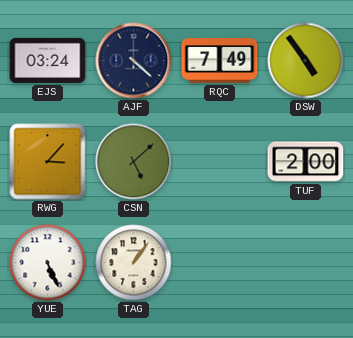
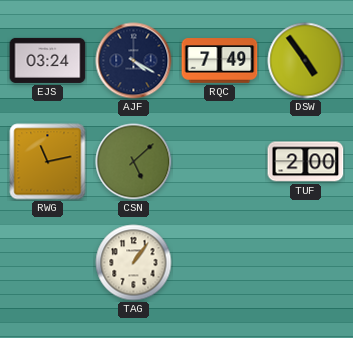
AJF: 4:22 -> 4:20
RWG: 3:07 -> 11:13
YUE: 5:26 -> none
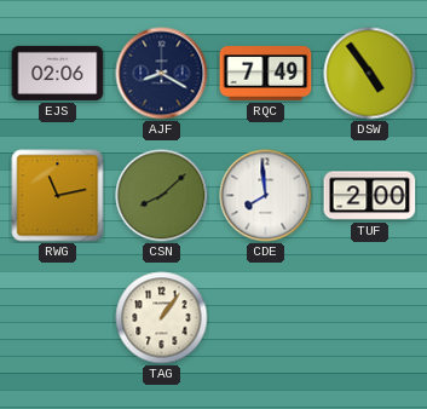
EJS: 03:24 -> 02:06
AJF: 4:20 -> 8:20
CSN: 5:08 -> 8:08
CDE: none -> 7:59
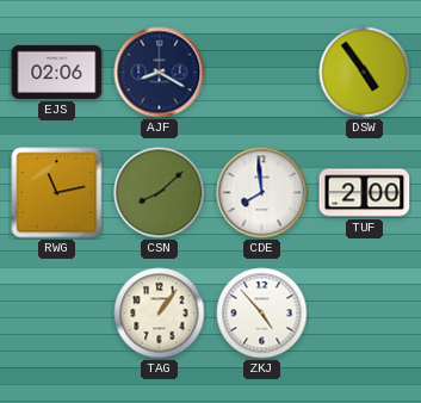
RQC: 7:49 -> none
ZKJ: none -> 4:53
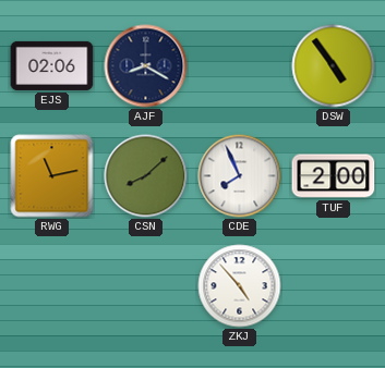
CDE: 7:59 -> 7:56
TAG: 1:06 -> none
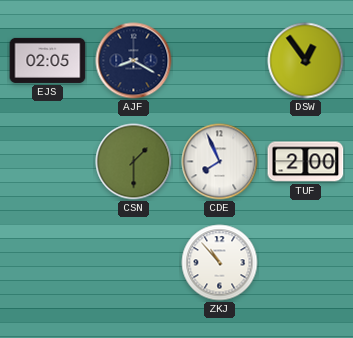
EJS: 02:06 -> 02:05
DSW: 4:54 -> 12:54
RWG: 11:13 -> none
CSN: 8:08 -> 1:30
ZKJ: 4:53 -> 10:53
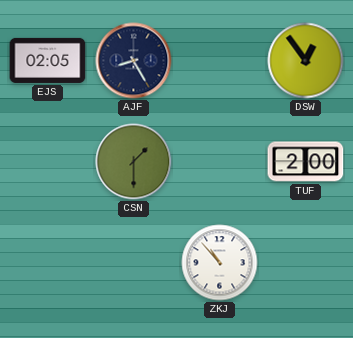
AJF: 8:20 -> 8:25
CDE: 7:56 -> none
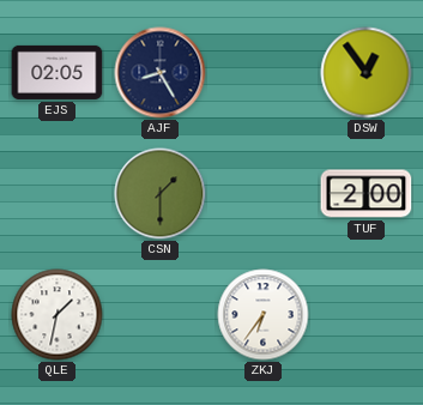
QLE: none -> 1:32
ZKJ: 10:53 -> 6:36
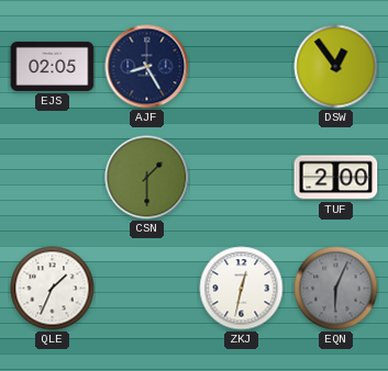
QLE: 1:32 -> 1:34
ZKJ: 6:36 -> 12:32
EQN: none -> 6:04
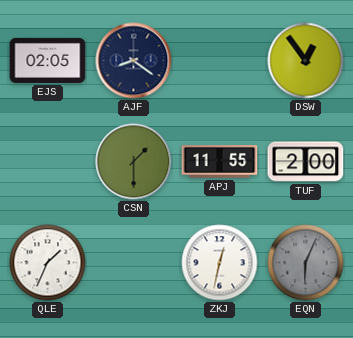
AJF: 8:25 -> 8:21
APJ: none -> 11:55
